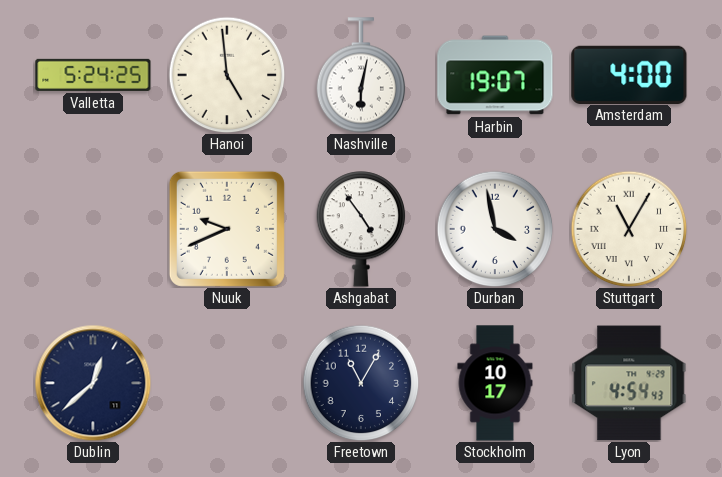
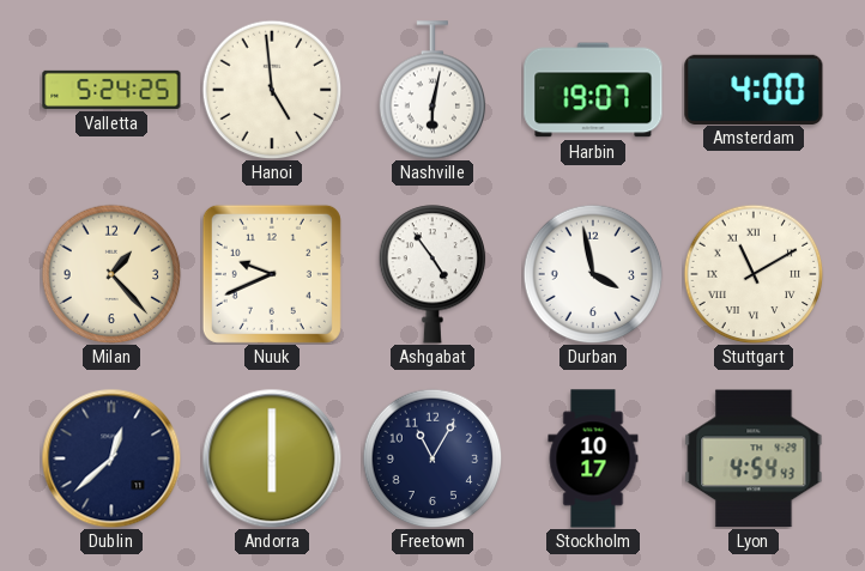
Milan: none -> 1:23
Stuttgart: 11:05 -> 11:10
Andorra: none -> 6:00
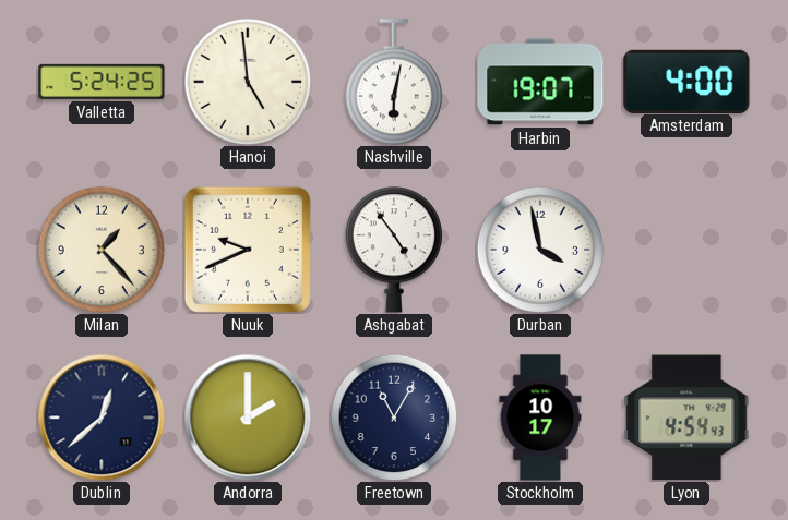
Stuttgart: 11:10 -> none
Andorra: 6:00 -> 2:00
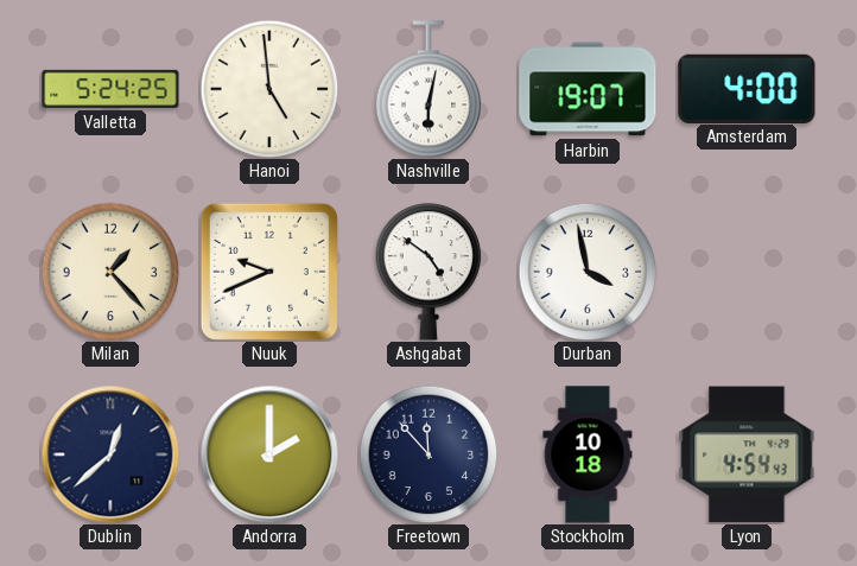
Ashgabat: 4:54 -> 4:51
Freetown: 11:05 -> 11:53
Stockholm: 10:17 -> 10:18
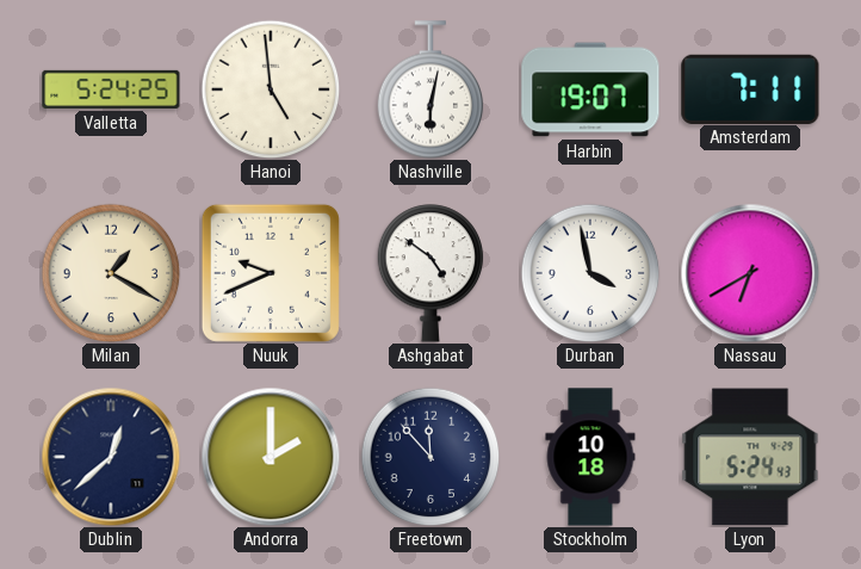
Amsterdam: 4:00 -> 7:11
Milan: 1:23 -> 1:20
Nassau: none -> 6:40
Lyon: 4:54 -> 5:24
